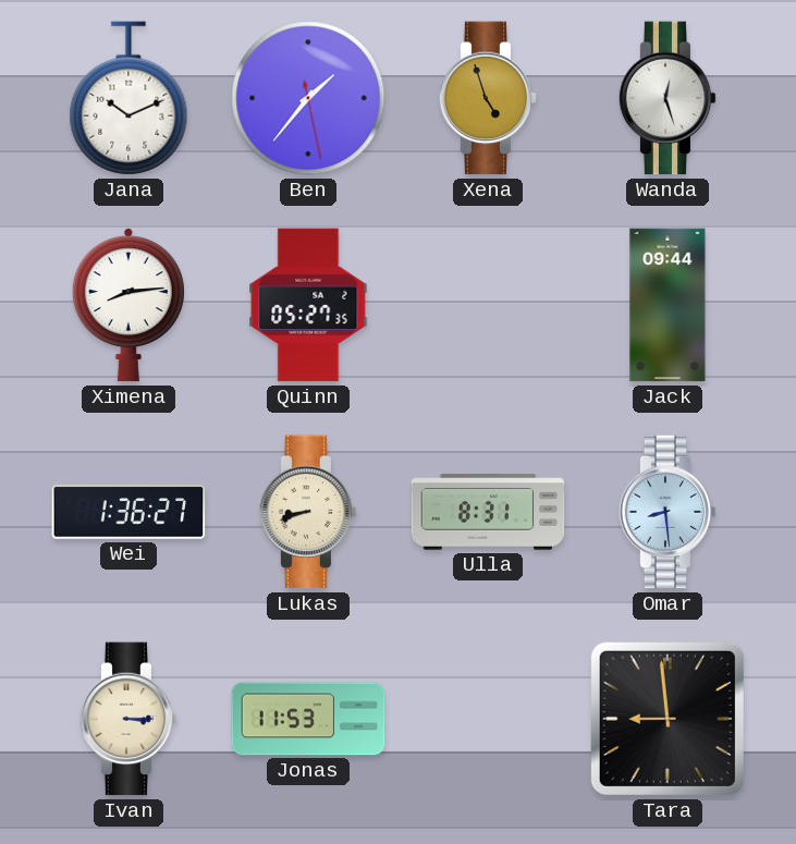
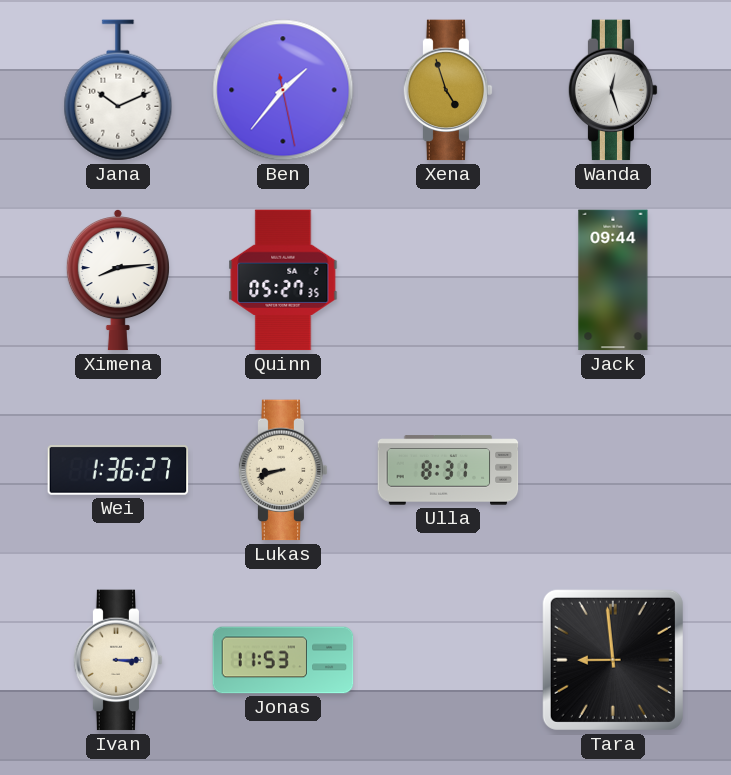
Omar: 8:29 -> none
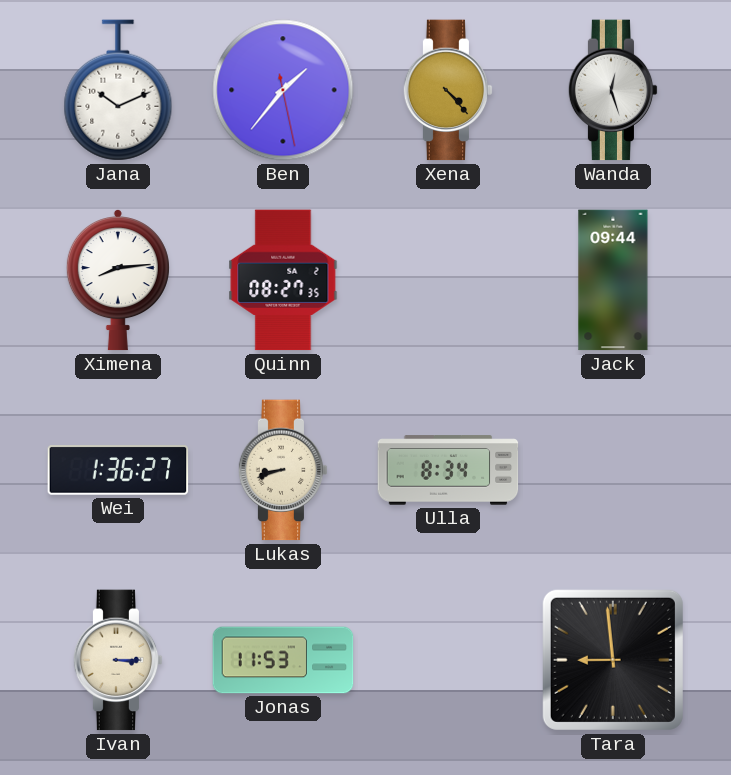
Xena: 4:57 -> 4:23
Quinn: 05:27 -> 08:27
Ulla: 8:31 -> 8:34
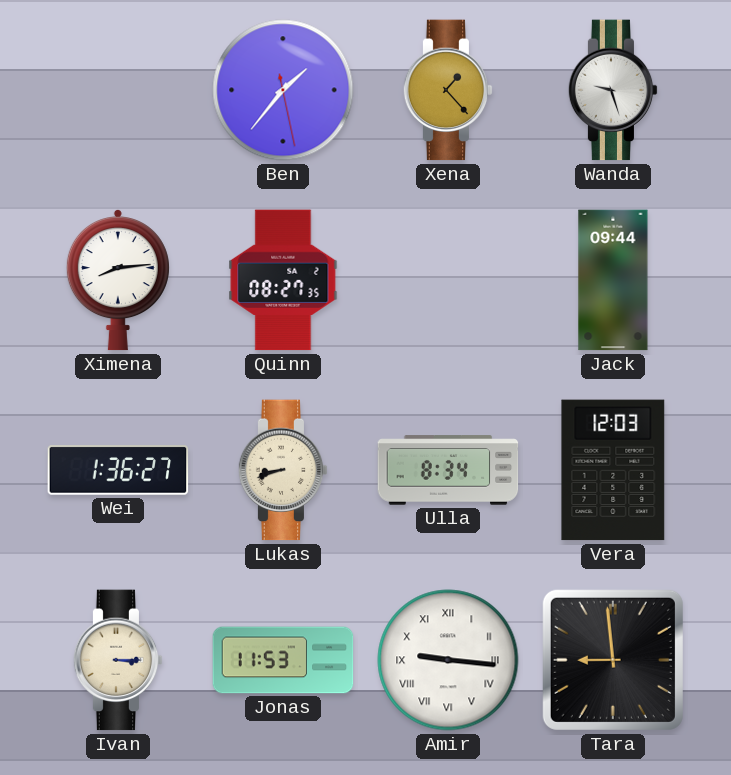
Jana: 10:11 -> none
Xena: 4:23 -> 1:23
Wanda: 12:27 -> 9:27
Vera: none -> 12:03
Amir: none -> 9:16
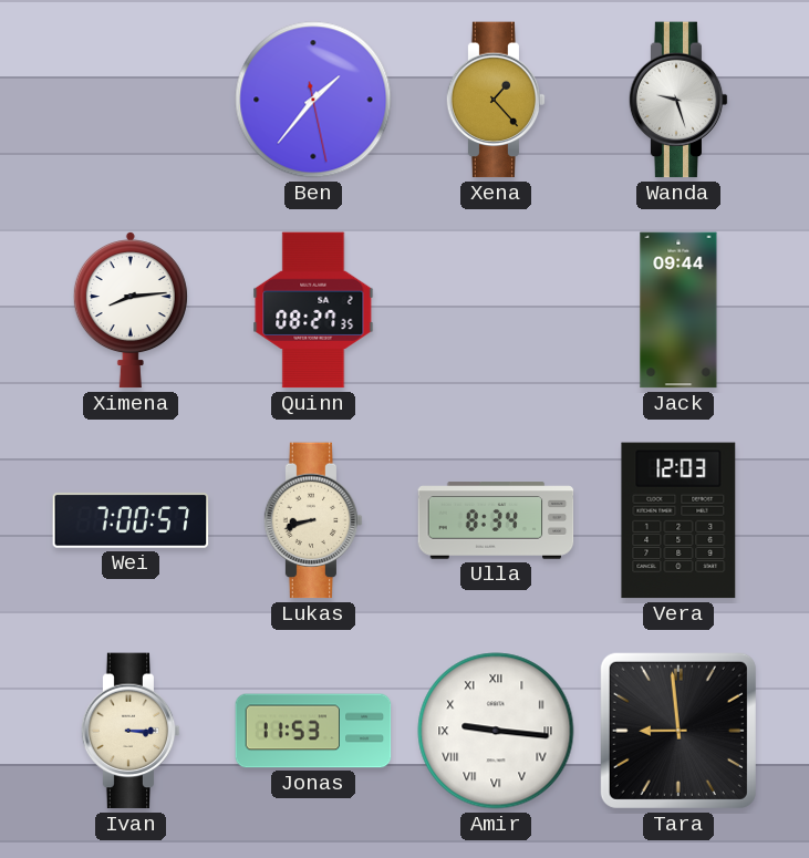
Wei: 1:36 -> 7:00
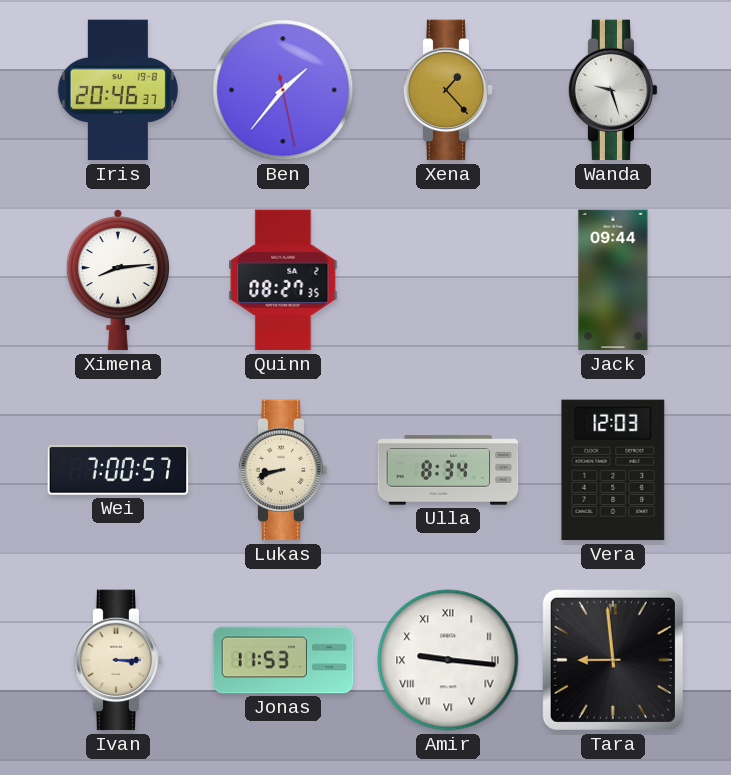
Iris: none -> 20:46
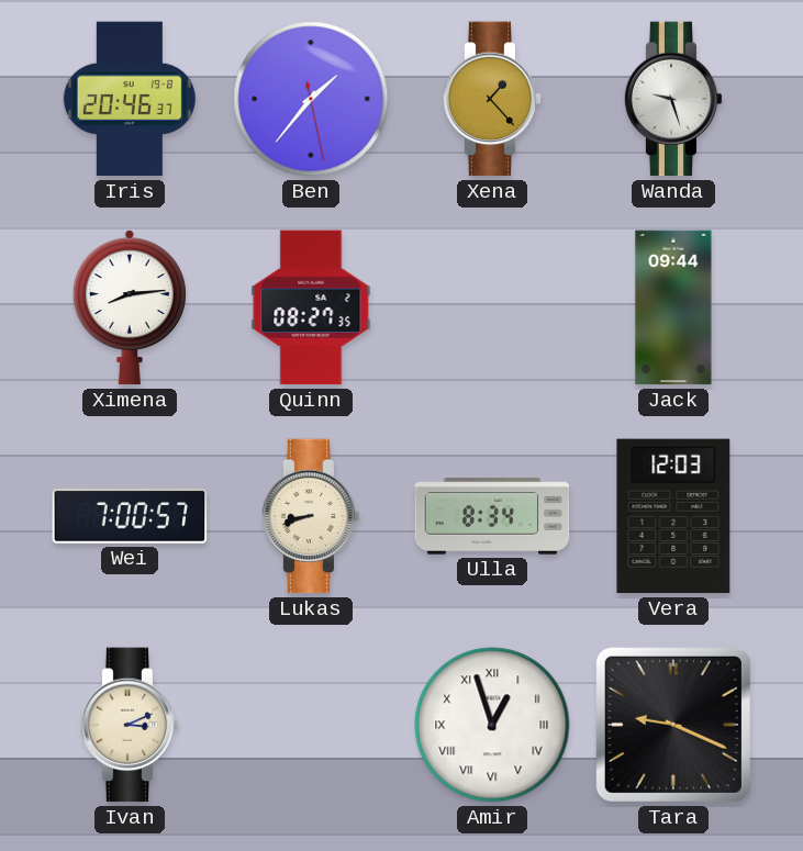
Ivan: 3:15 -> 3:11
Jonas: 11:53 -> none
Amir: 9:16 -> 12:57
Tara: 8:59 -> 9:19
